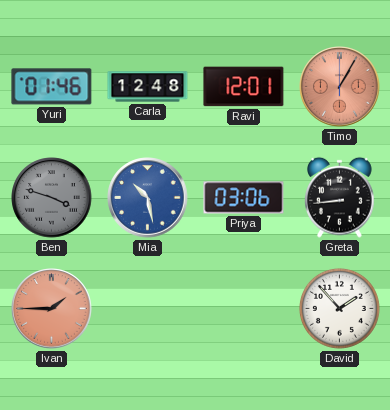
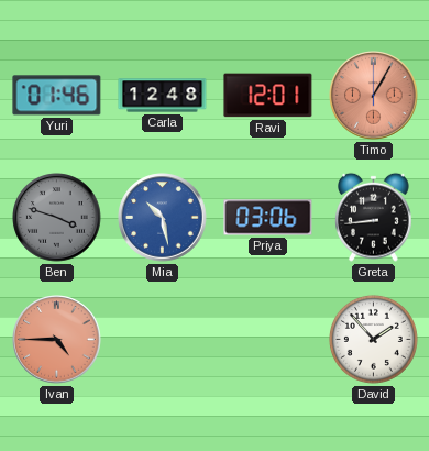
Ivan: 1:45 -> 4:45
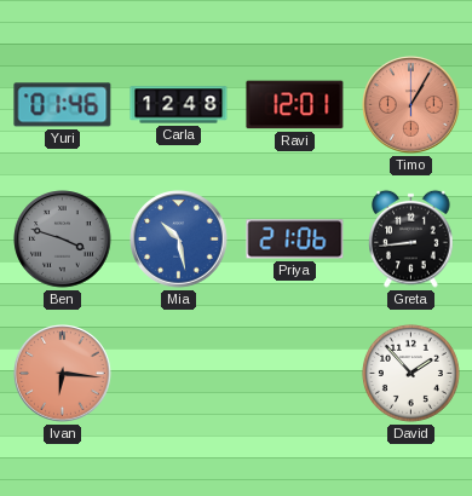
Priya: 03:06 -> 21:06
Ivan: 4:45 -> 6:16
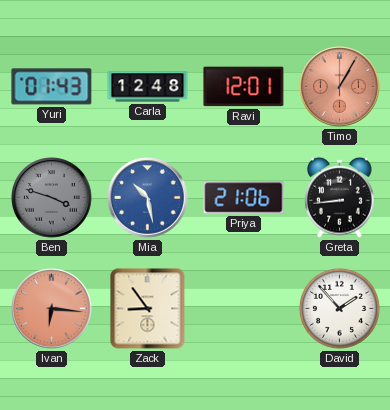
Yuri: 01:46 -> 01:43
Zack: none -> 8:54
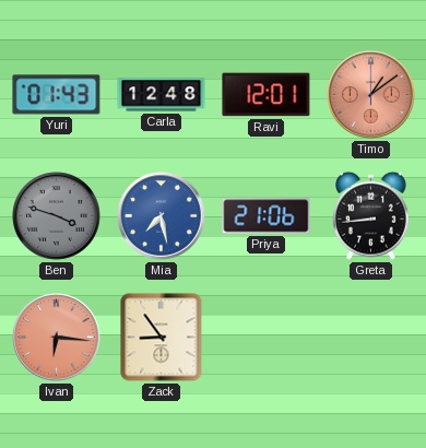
Timo: 1:05 -> 1:09
Mia: 10:28 -> 7:28
David: 1:53 -> none
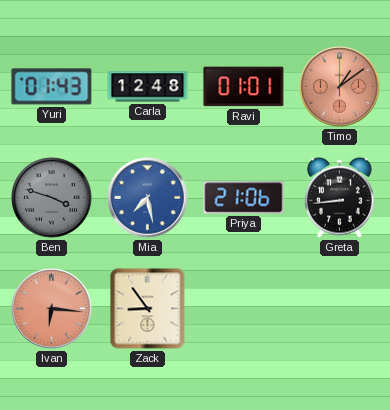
Ravi: 12:01 -> 01:01
